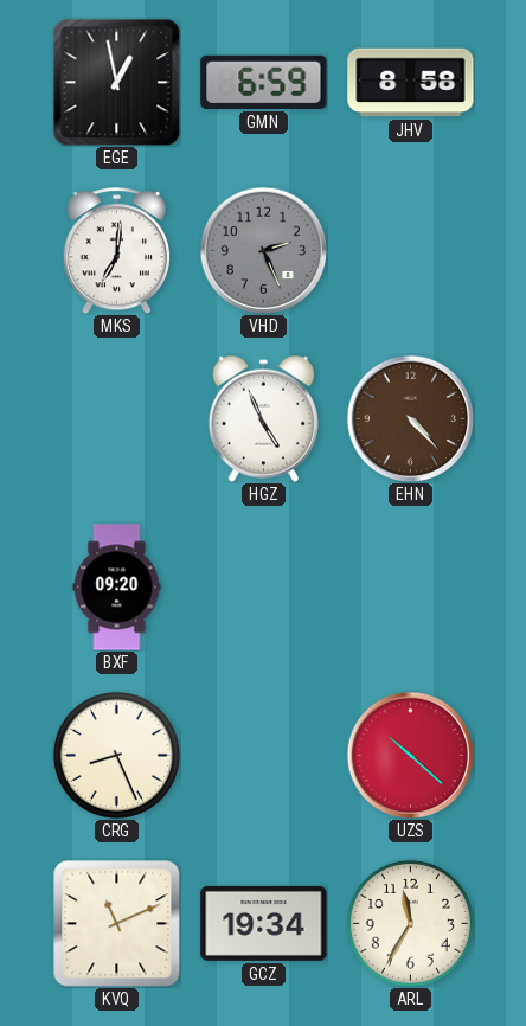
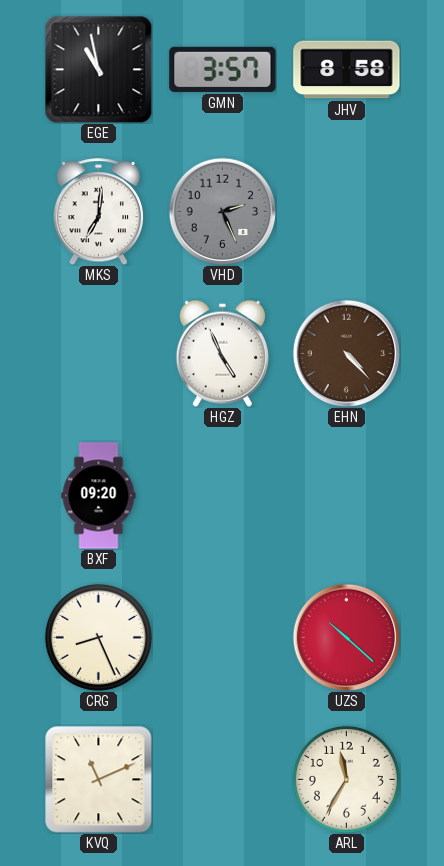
EGE: 12:58 -> 10:58
GMN: 6:59 -> 3:57
GCZ: 19:34 -> none
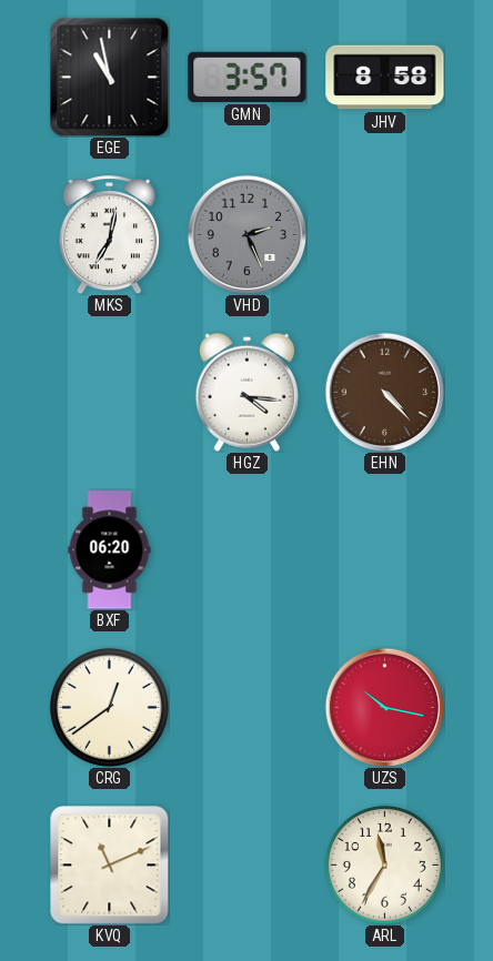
MKS: 7:01 -> 7:02
HGZ: 4:56 -> 4:16
BXF: 09:20 -> 06:20
CRG: 8:26 -> 12:39
UZS: 10:22 -> 10:17
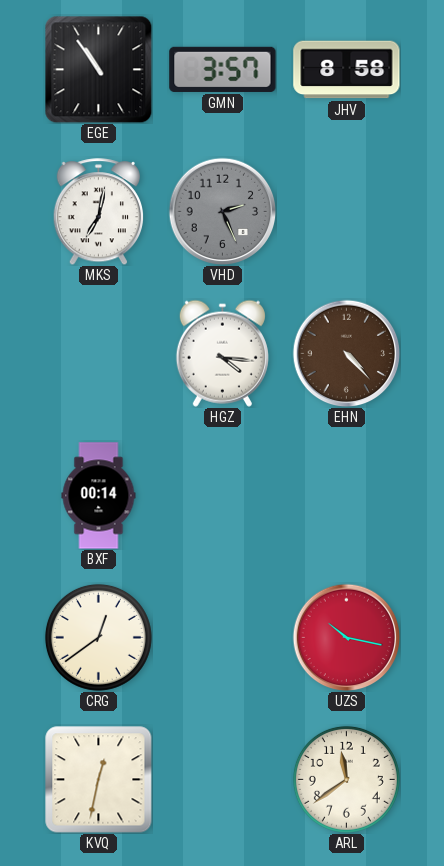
EGE: 10:58 -> 10:54
BXF: 06:20 -> 00:14
KVQ: 11:11 -> 12:32
ARL: 11:35 -> 11:39
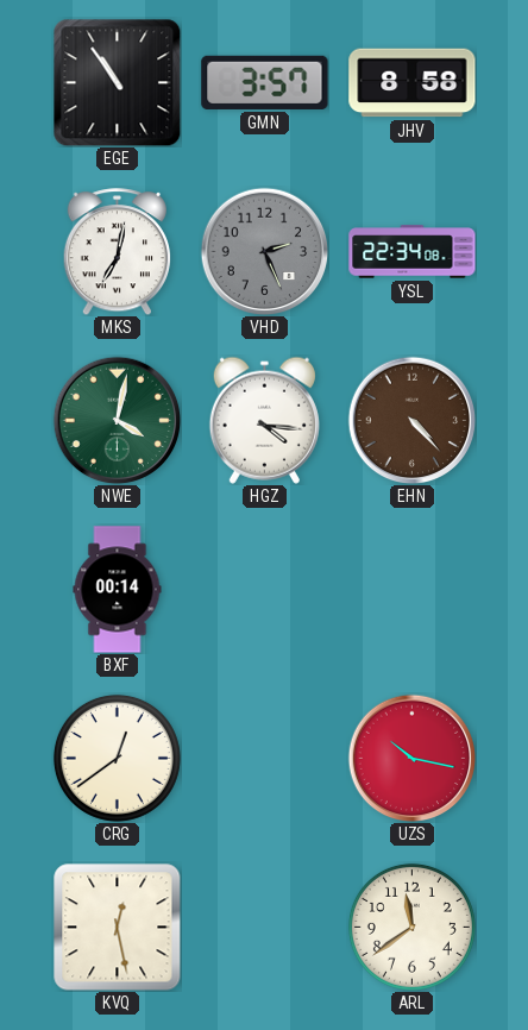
YSL: none -> 22:34
NWE: none -> 4:02
KVQ: 12:32 -> 12:28
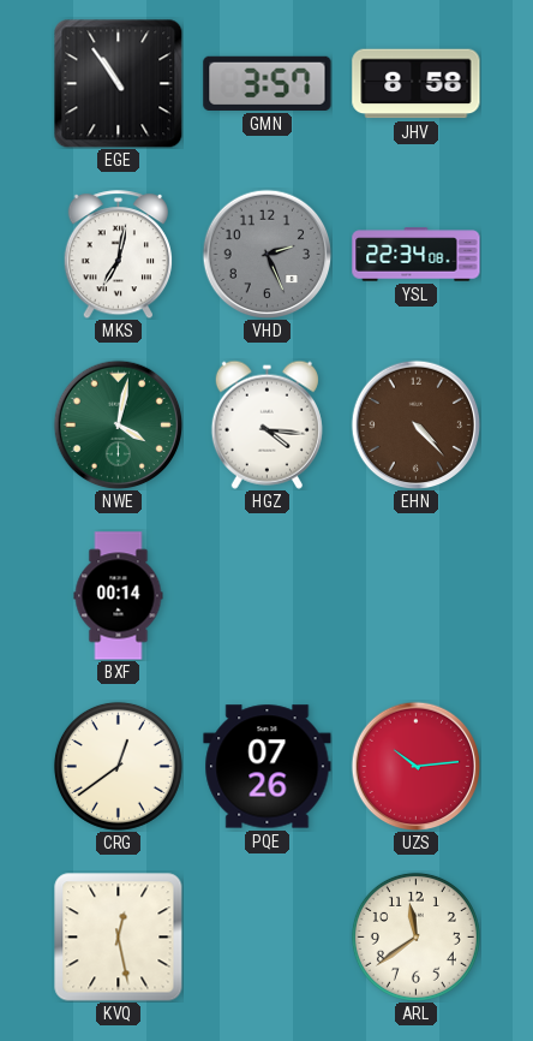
PQE: none -> 07:26
UZS: 10:17 -> 10:14
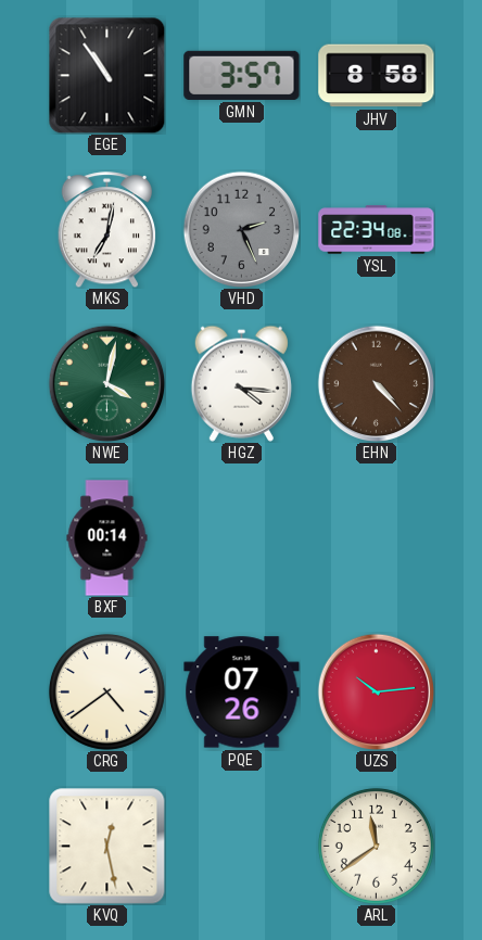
CRG: 12:39 -> 4:39
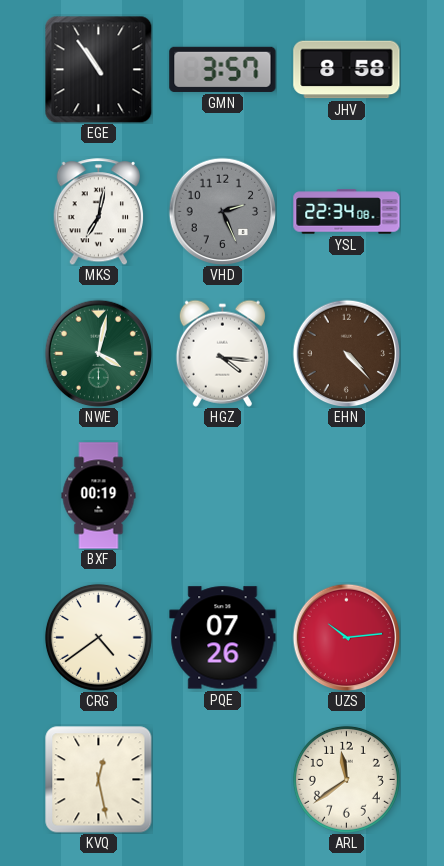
BXF: 00:14 -> 00:19
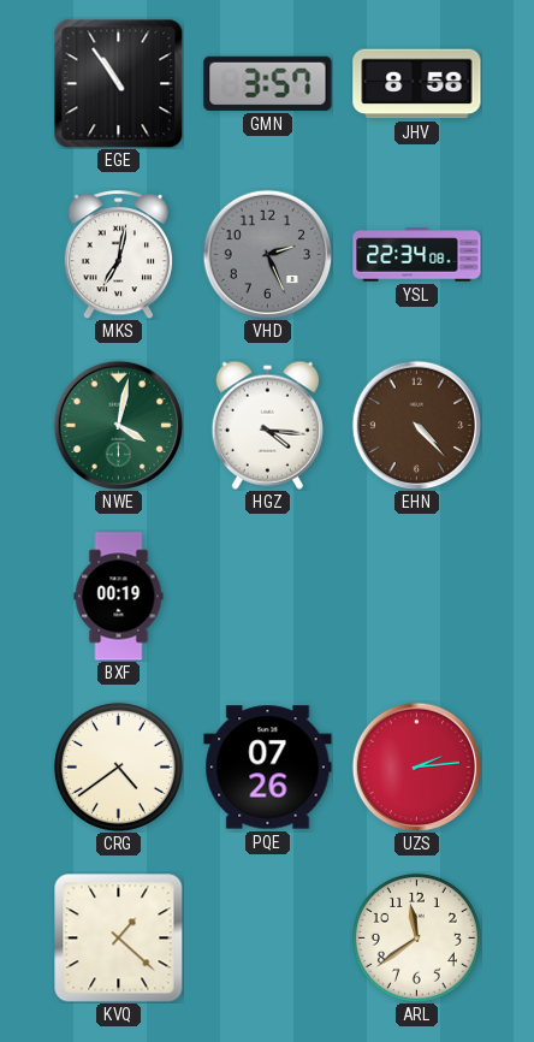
UZS: 10:14 -> 2:14
KVQ: 12:28 -> 1:22
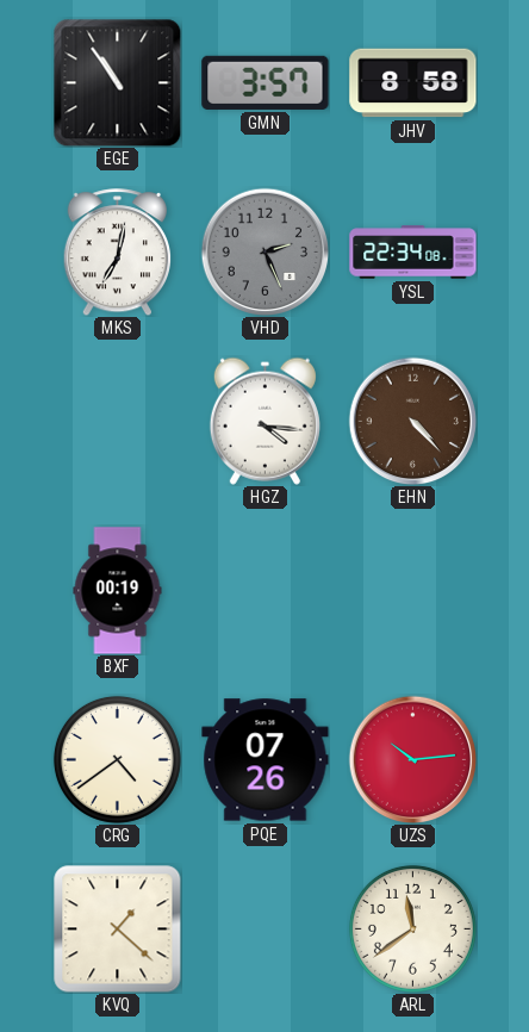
NWE: 4:02 -> none
UZS: 2:14 -> 10:14
